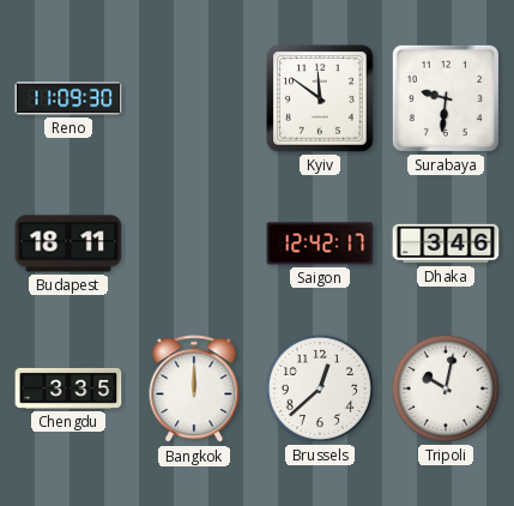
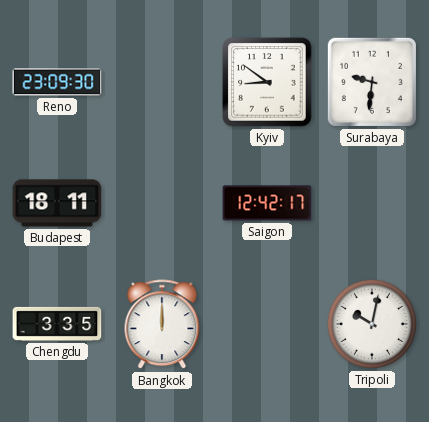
Reno: 11:09 -> 23:09
Kyiv: 11:51 -> 8:51
Dhaka: 3:46 -> none
Brussels: 12:38 -> none
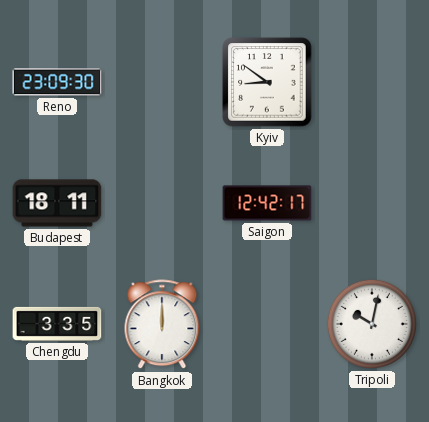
Surabaya: 9:31 -> none
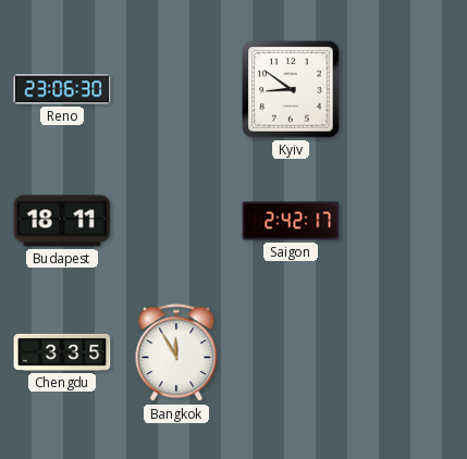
Reno: 23:09 -> 23:06
Saigon: 12:42 -> 2:42
Bangkok: 12:00 -> 11:55
Tripoli: 10:02 -> none
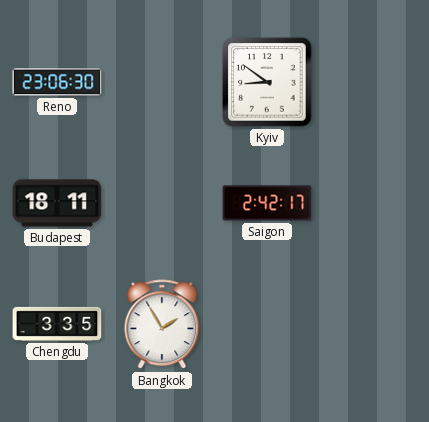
Bangkok: 11:55 -> 1:55
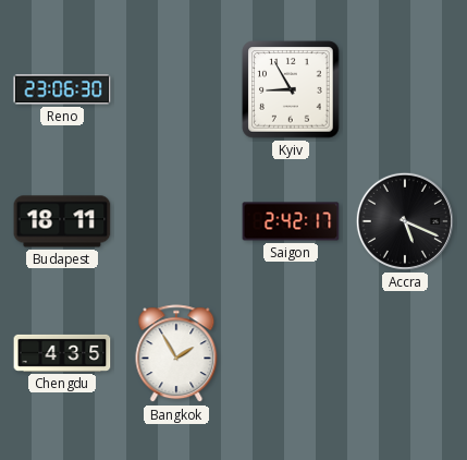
Kyiv: 8:51 -> 8:55
Accra: none -> 5:19
Chengdu: 3:35 -> 4:35
